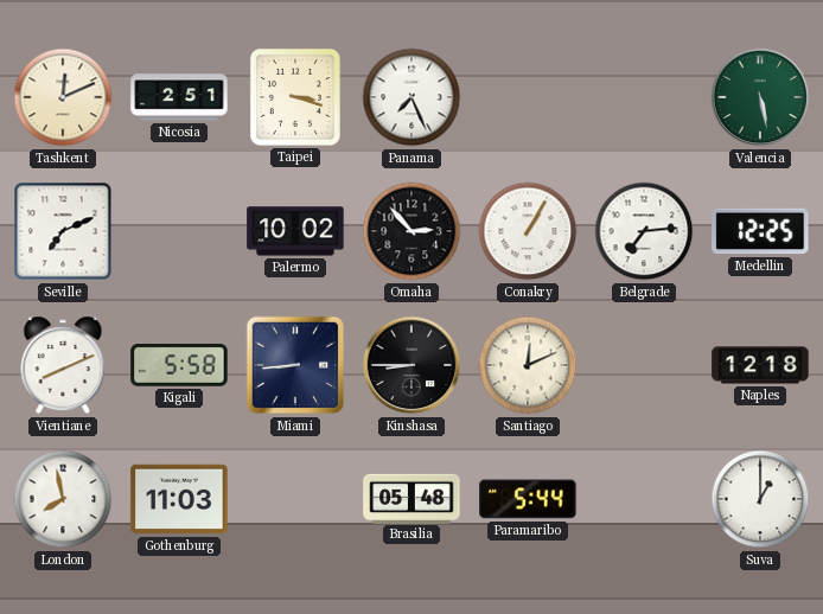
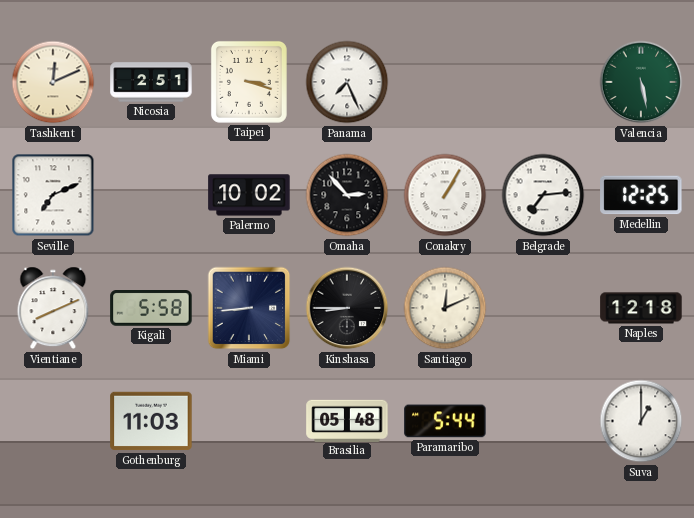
London: 7:58 -> none
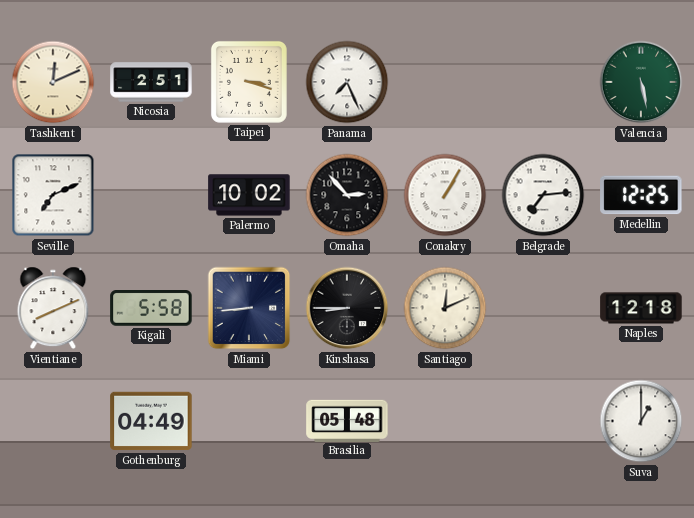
Gothenburg: 11:03 -> 04:49
Paramaribo: 5:44 -> none
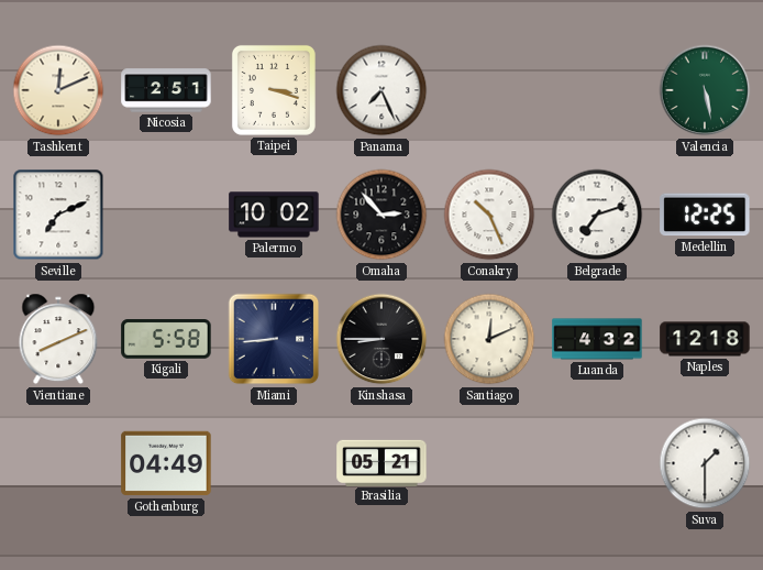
Conakry: 1:05 -> 10:26
Belgrade: 7:14 -> 7:12
Luanda: none -> 4:32
Brasilia: 05:48 -> 05:21
Suva: 1:00 -> 1:30
